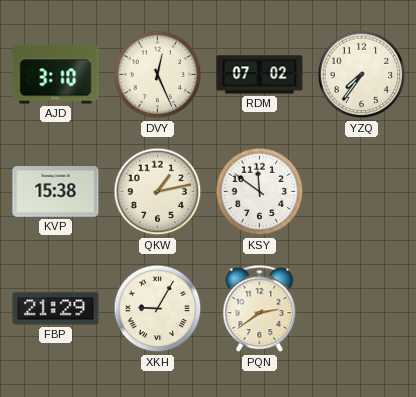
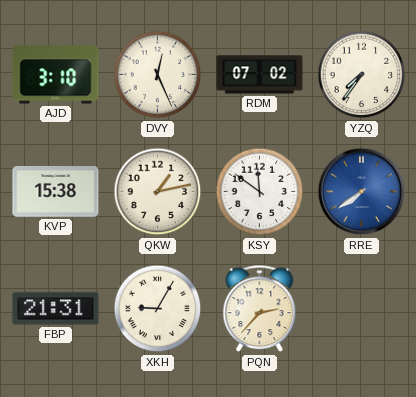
RRE: none -> 7:39
FBP: 21:29 -> 21:31
PQN: 2:39 -> 2:37
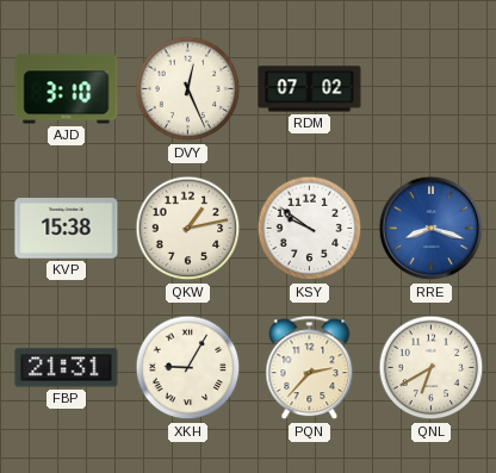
YZQ: 7:36 -> none
KSY: 11:51 -> 9:51
RRE: 7:39 -> 8:18
QNL: none -> 6:40
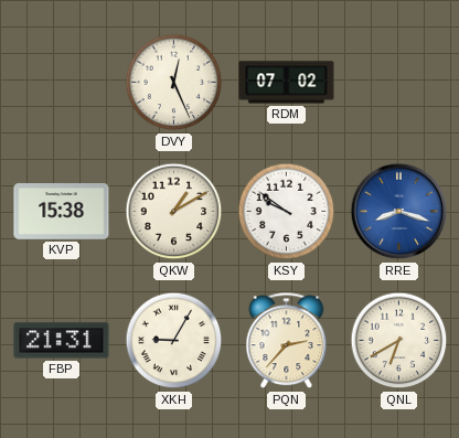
AJD: 3:10 -> none
QKW: 1:13 -> 1:10
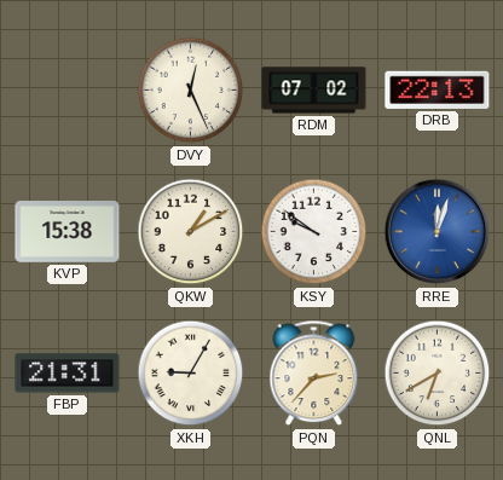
DRB: none -> 22:13
RRE: 8:18 -> 12:03
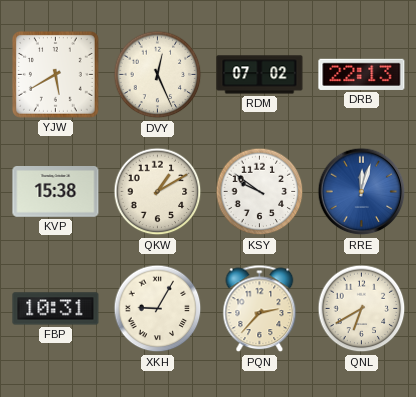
YJW: none -> 5:40
FBP: 21:31 -> 10:31
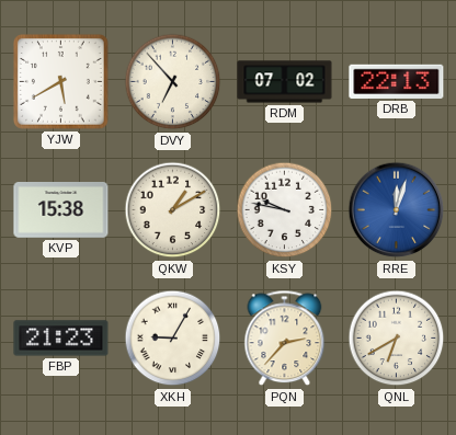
DVY: 12:26 -> 6:53
KSY: 9:51 -> 9:47
FBP: 10:31 -> 21:23
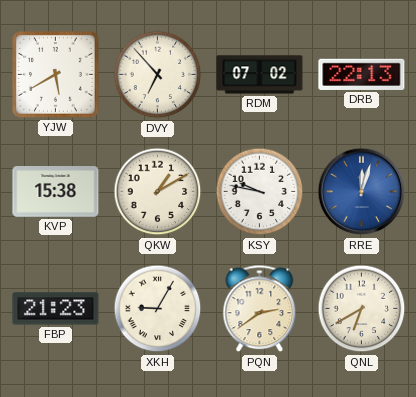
PQN: 2:37 -> 2:39
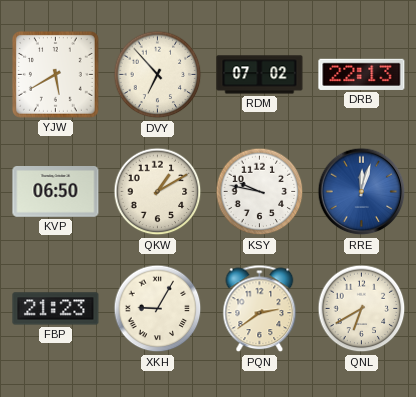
KVP: 15:38 -> 06:50
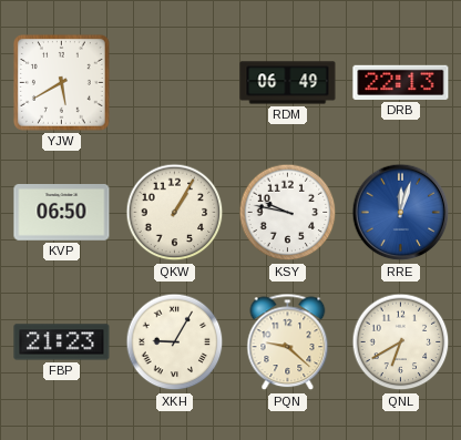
DVY: 6:53 -> none
RDM: 07:02 -> 06:49
QKW: 1:10 -> 1:05
PQN: 2:39 -> 9:22
